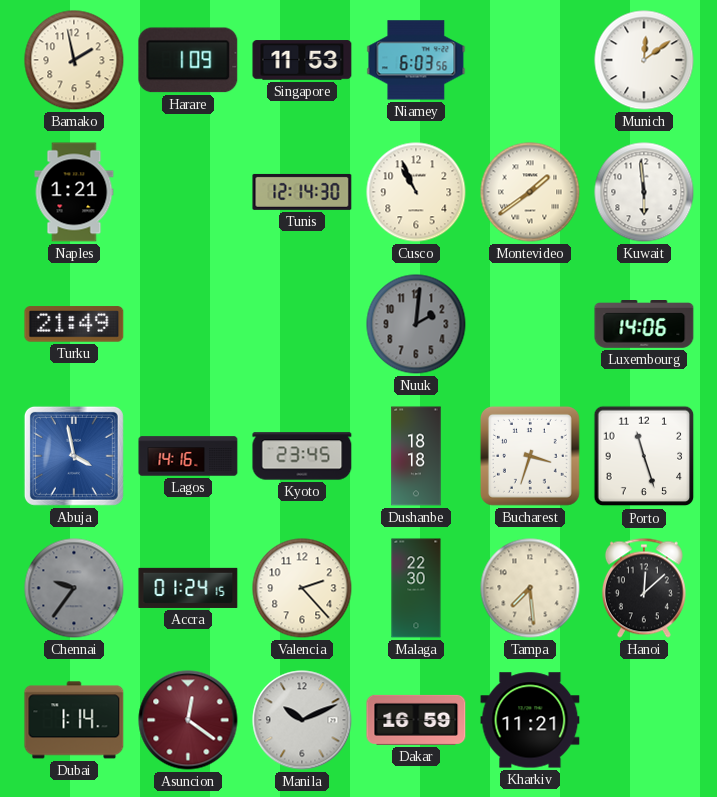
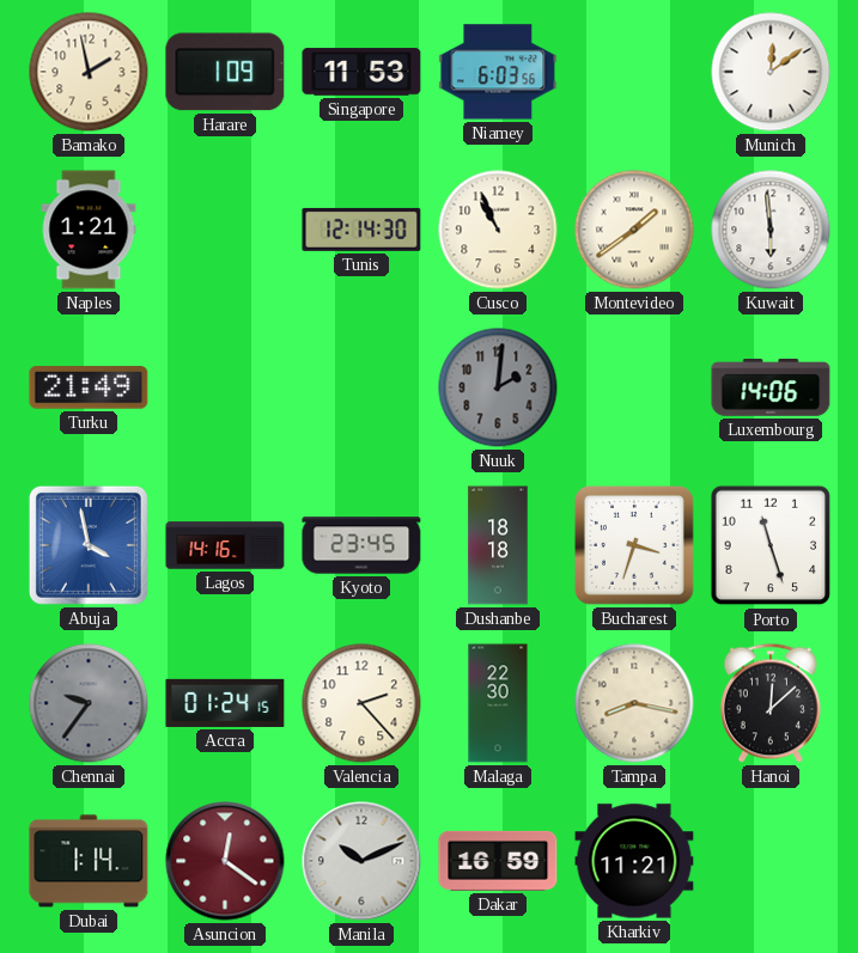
Tampa: 7:29 -> 8:17
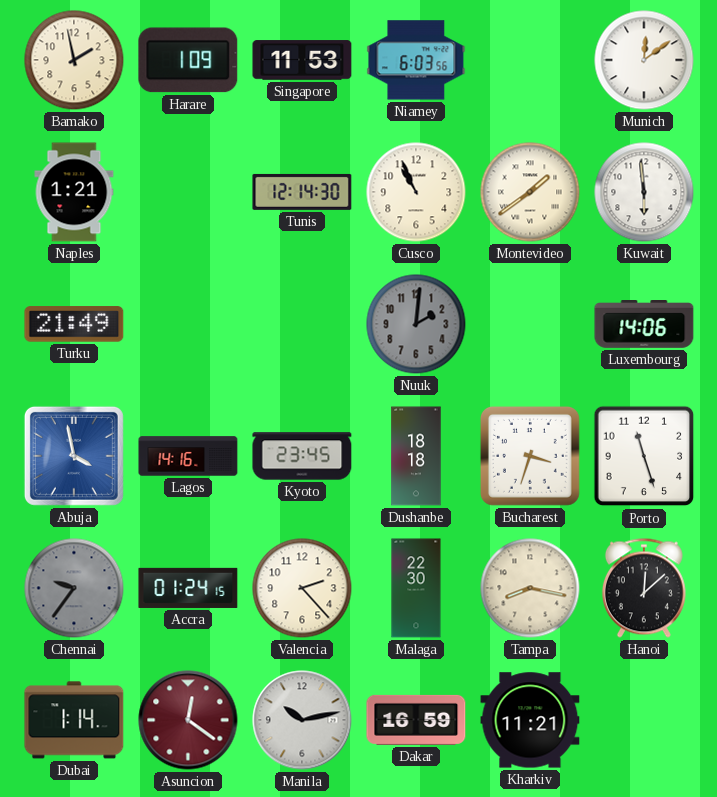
Manila: 10:11 -> 10:13
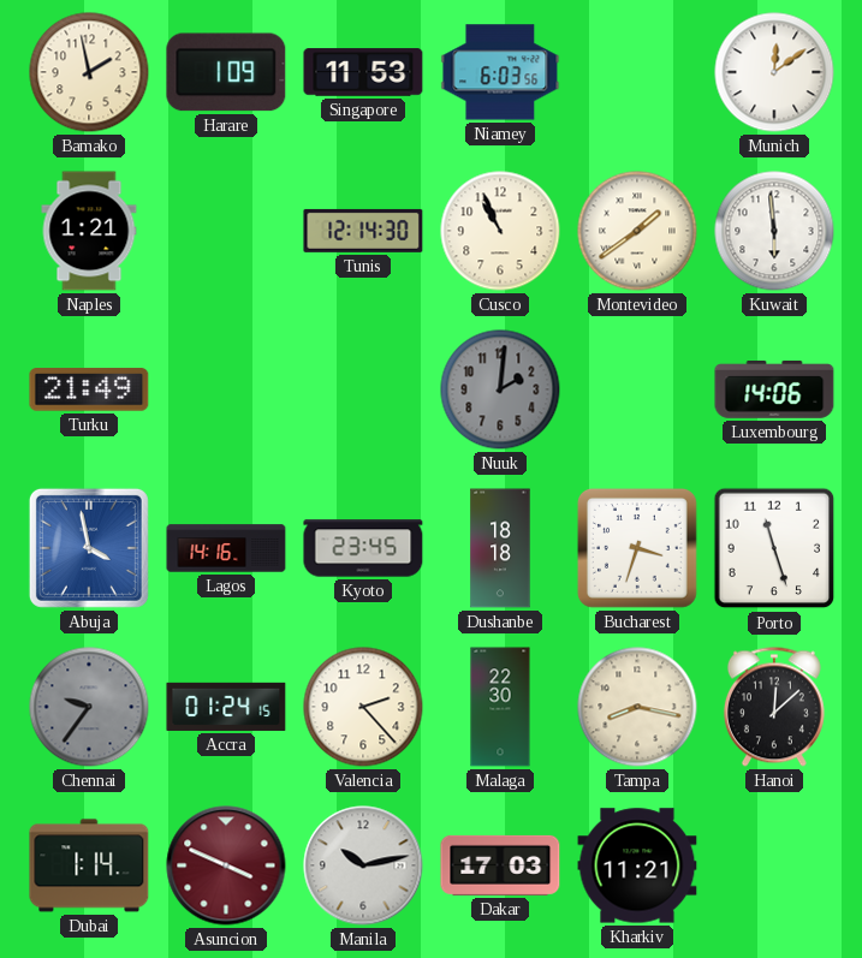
Asuncion: 12:21 -> 3:49
Dakar: 16:59 -> 17:03
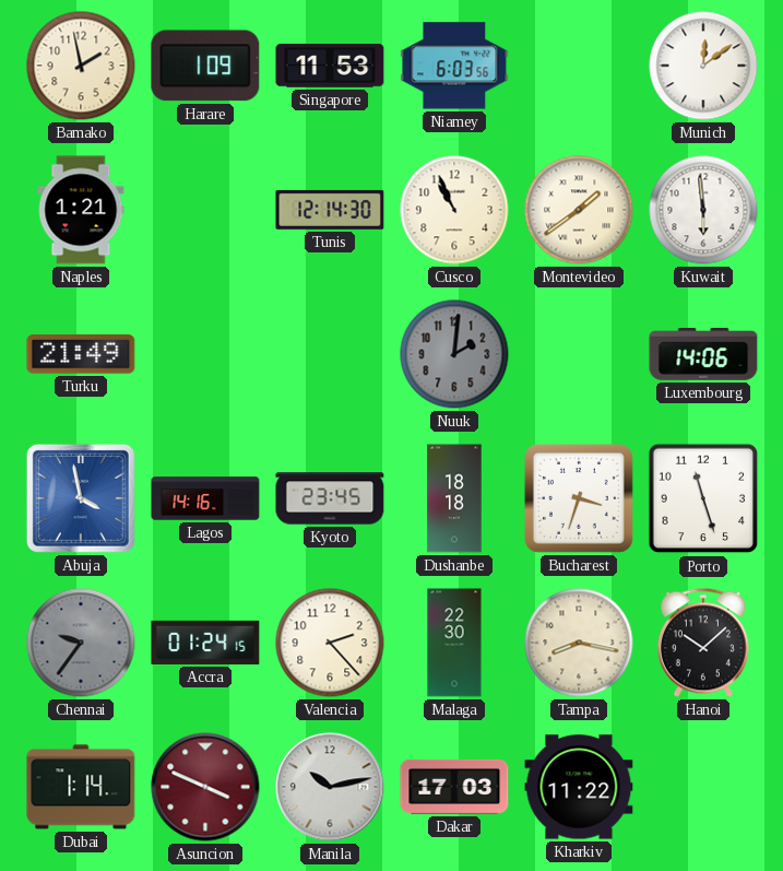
Hanoi: 12:08 -> 10:08
Kharkiv: 11:21 -> 11:22
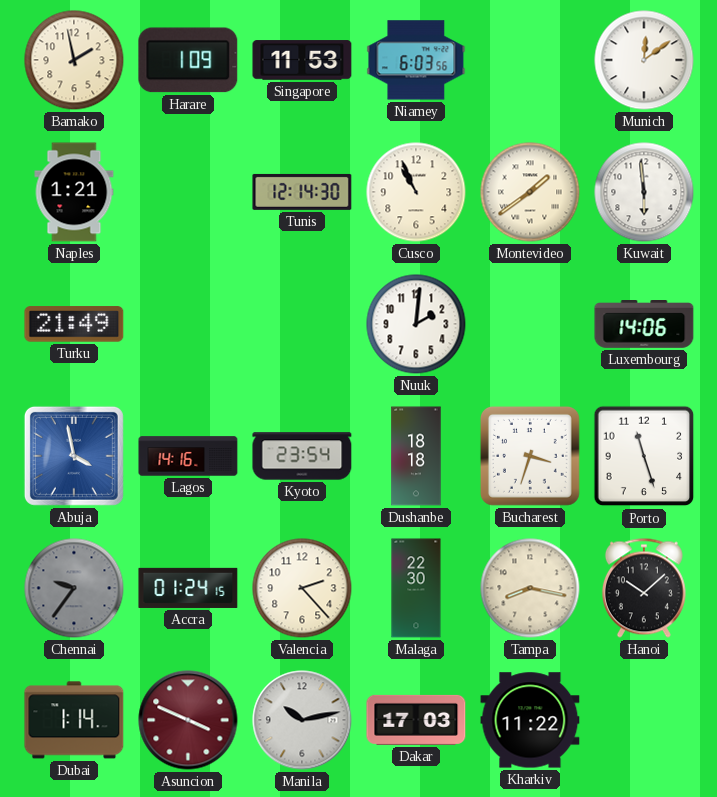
Nuuk dial: grey -> white
Kyoto: 23:45 -> 23:54
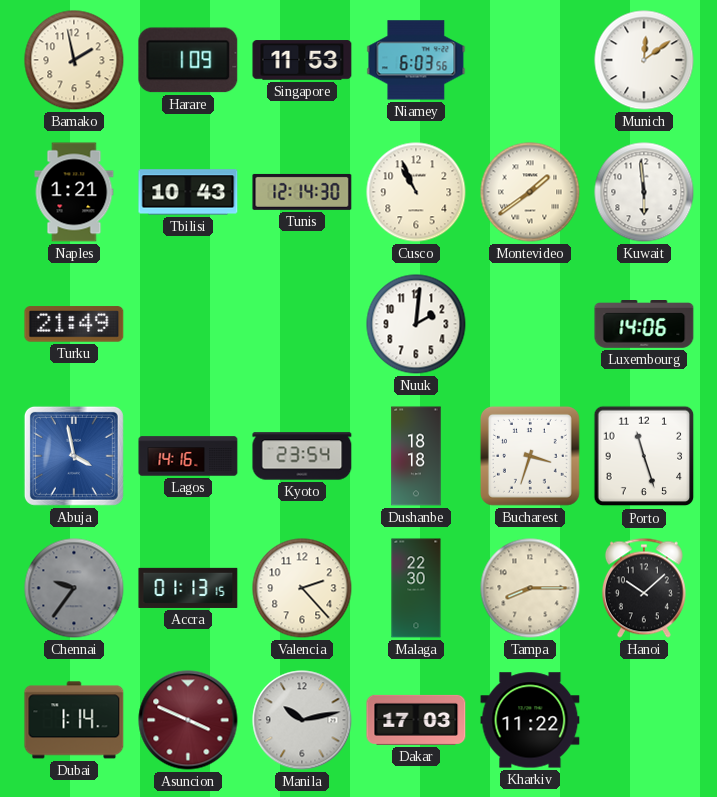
Tbilisi: none -> 10:43
Accra: 01:24 -> 01:13
Tampa: 8:17 -> 8:15
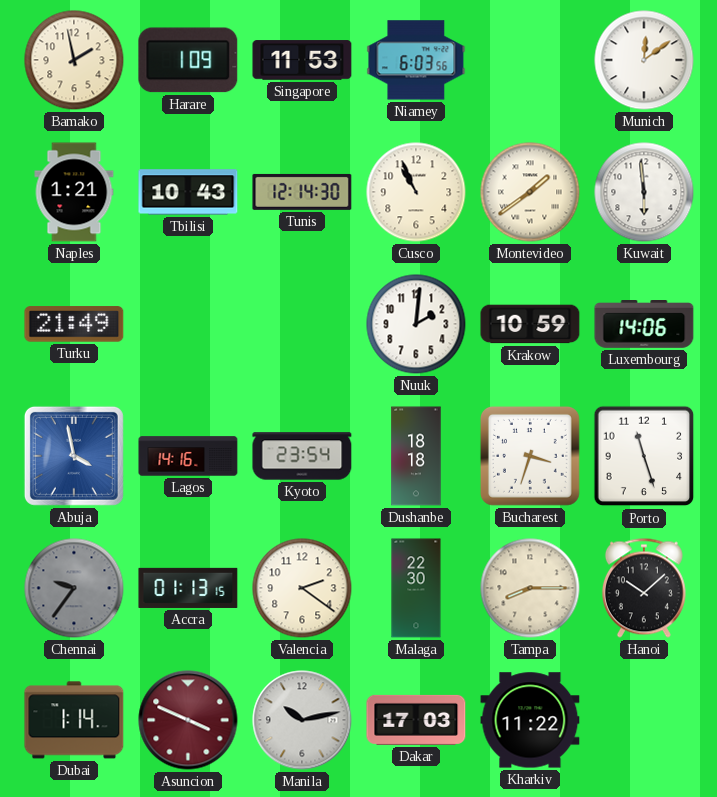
Krakow: none -> 10:59
Valencia: 2:23 -> 2:21
